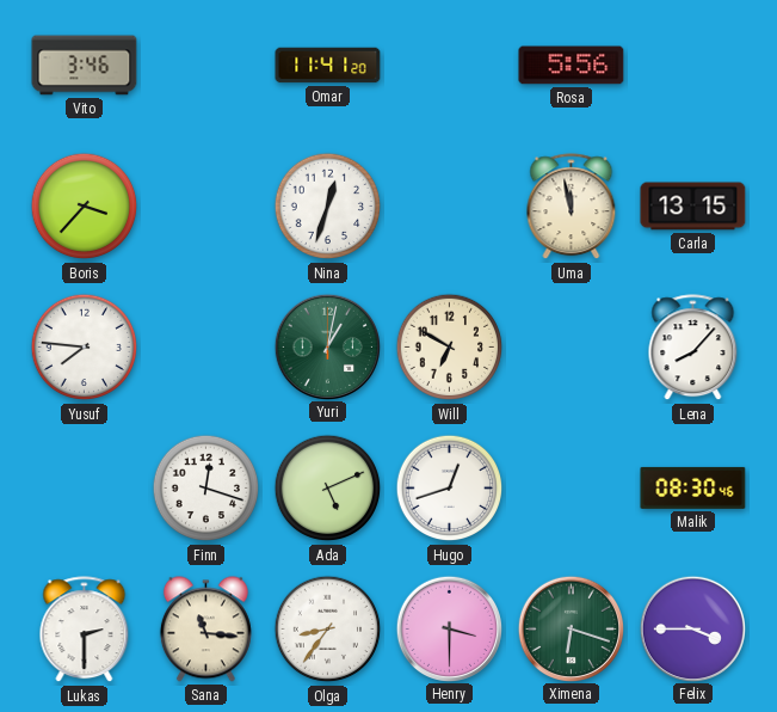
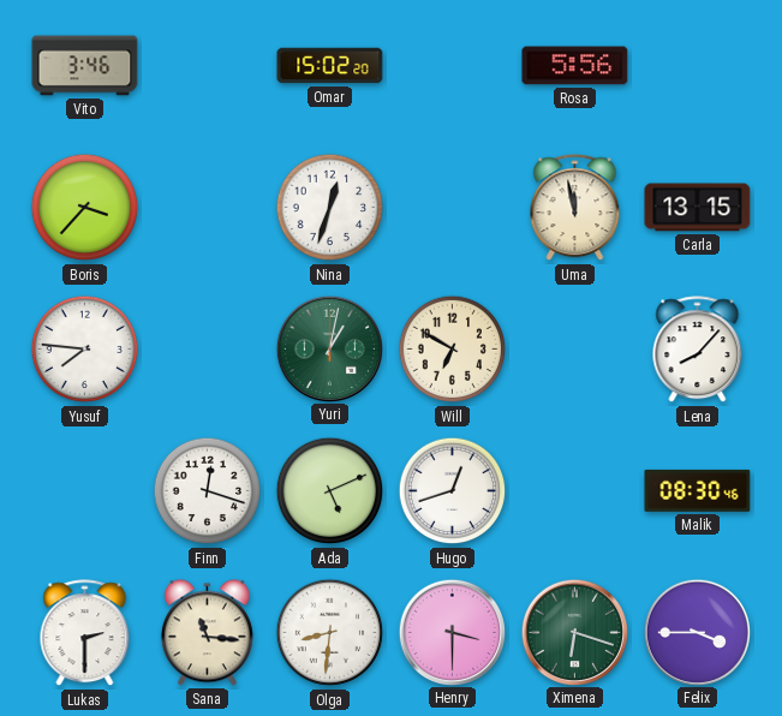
Omar: 11:41 -> 15:02
Olga: 8:36 -> 8:31
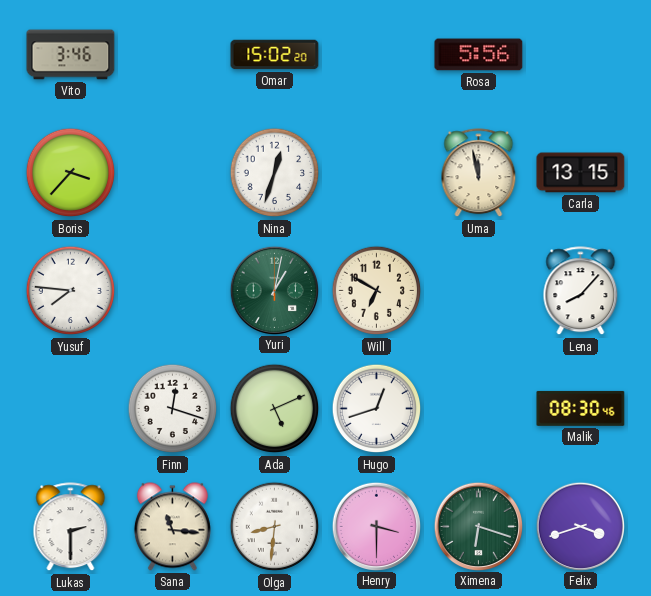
Felix: 3:45 -> 3:42
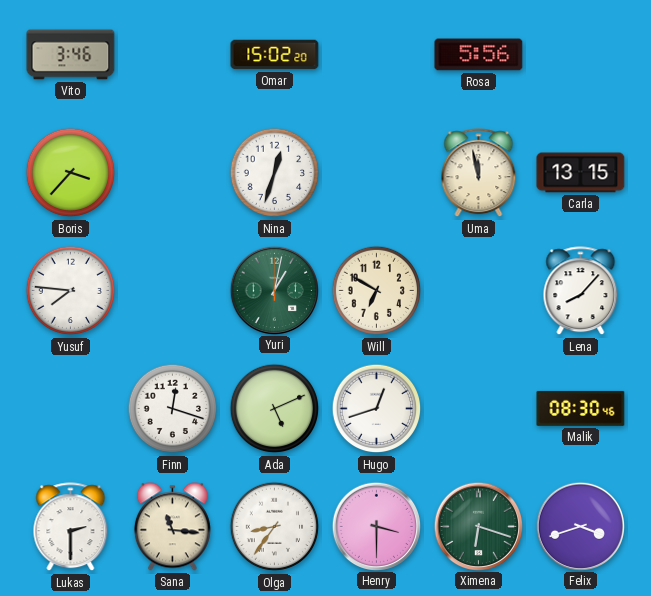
Olga: 8:31 -> 8:36
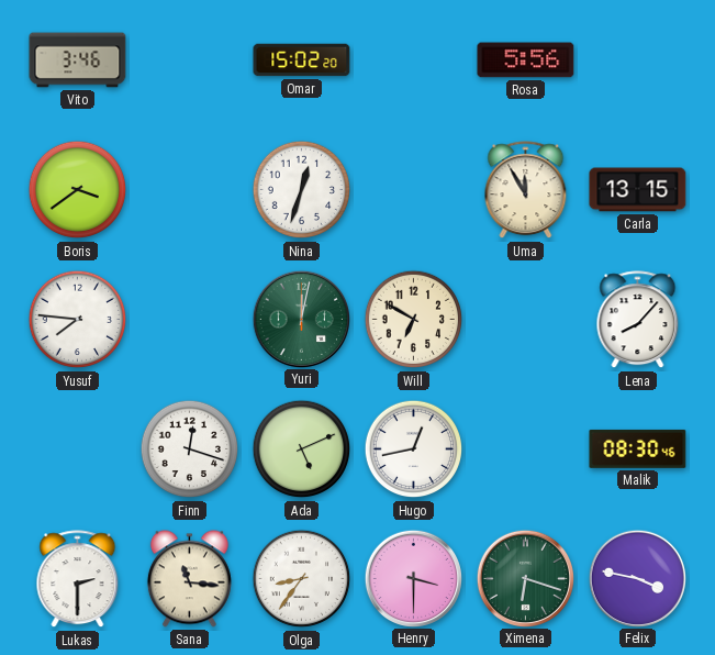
Boris: 3:37 -> 3:39
Uma: 11:58 -> 11:55
Yuri: 1:02 -> 12:02
Hugo: 12:42 -> 12:43
Felix: 3:42 -> 3:47
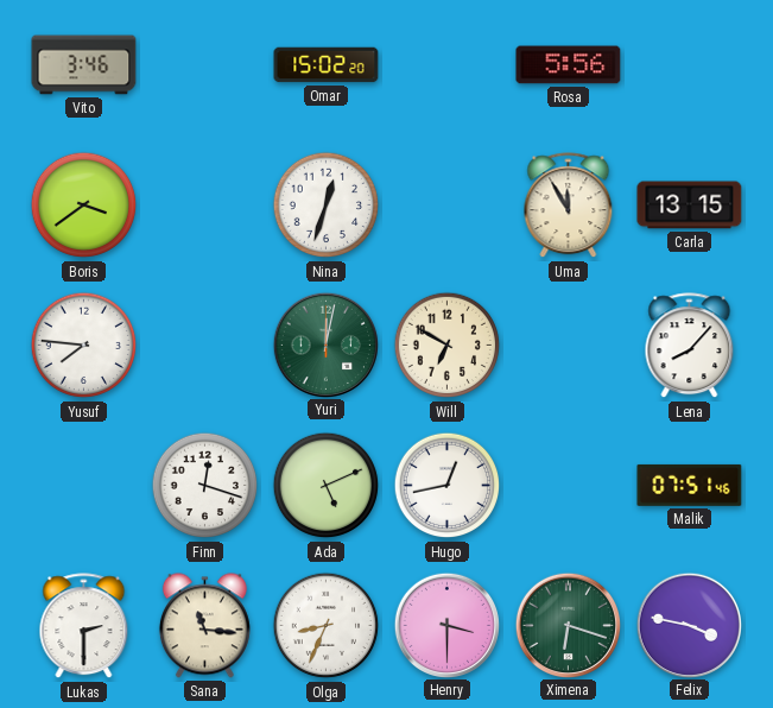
Malik: 08:30 -> 07:51
Olga: 8:36 -> 8:34
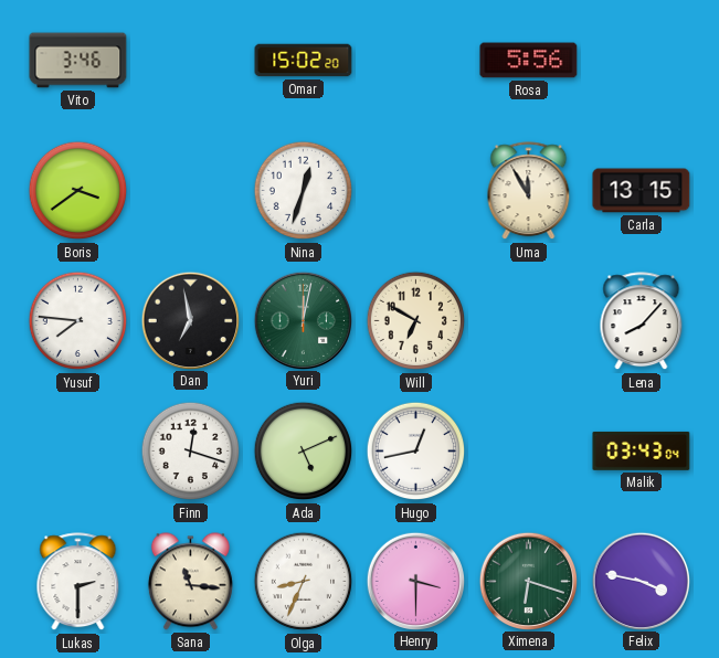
Dan: none -> 6:58
Malik: 07:51 -> 03:43
